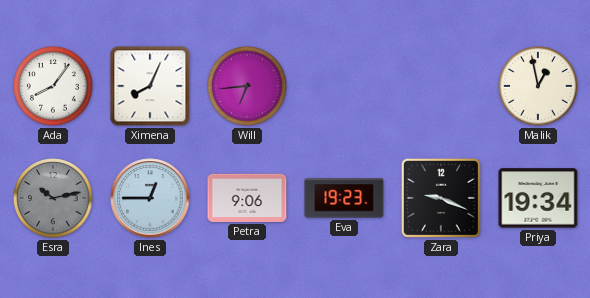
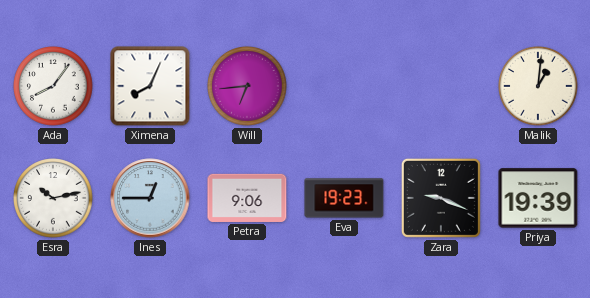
Malik: 12:58 -> 1:01
Esra dial: grey -> white
Priya: 19:34 -> 19:39
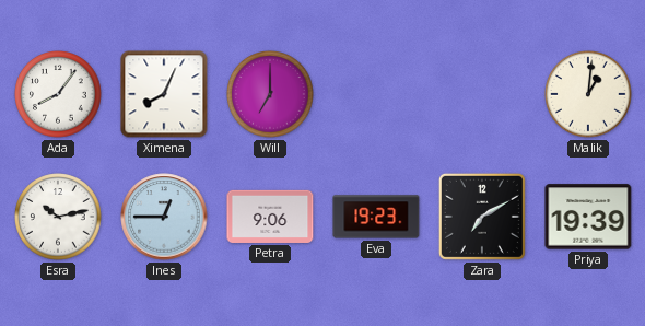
Will: 6:44 -> 7:00
Zara: 9:19 -> 7:10
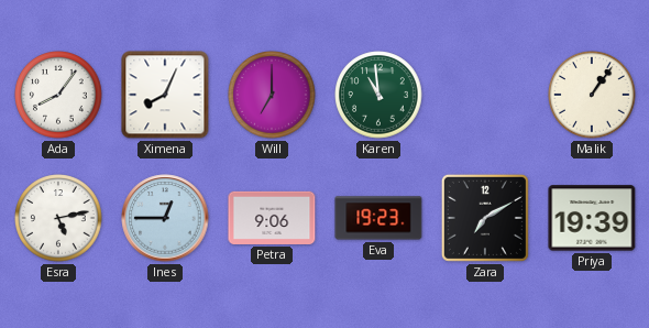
Karen: none -> 10:59
Malik: 1:01 -> 1:06
Esra: 10:13 -> 5:13
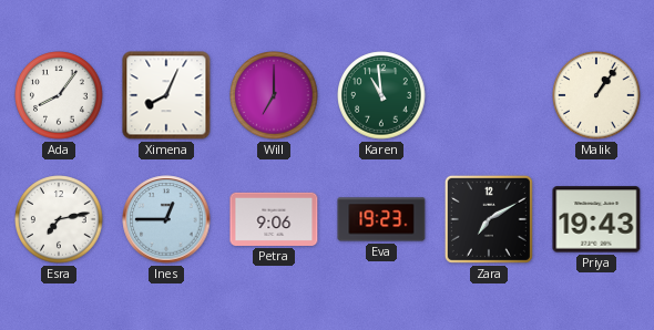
Esra: 5:13 -> 7:13
Priya: 19:39 -> 19:43
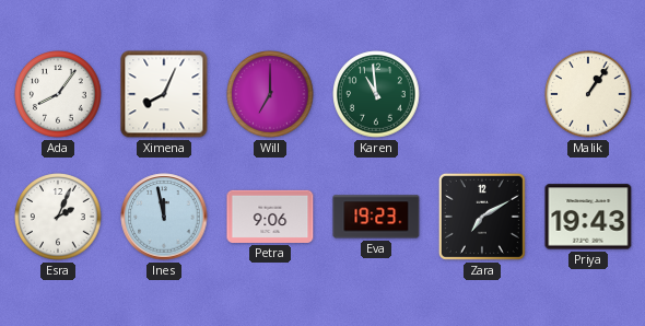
Esra: 7:13 -> 2:04
Ines: 12:45 -> 11:58
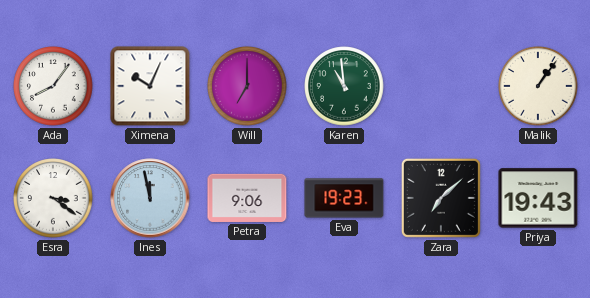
Ximena: 8:04 -> 10:04
Esra: 2:04 -> 3:21
Zara: 7:10 -> 7:08
